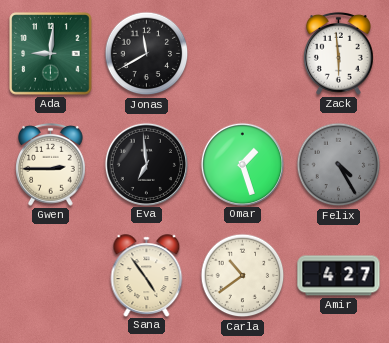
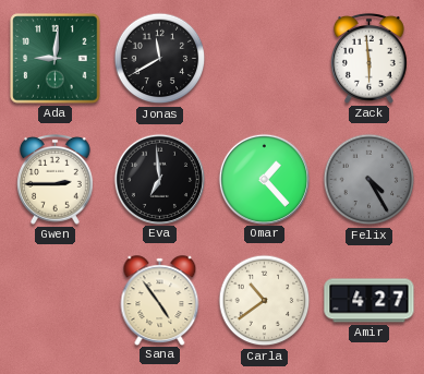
Omar: 1:27 -> 1:23
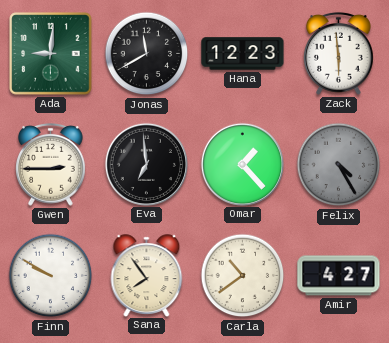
Hana: none -> 12:23
Finn: none -> 9:50
Sana: 4:54 -> 7:54
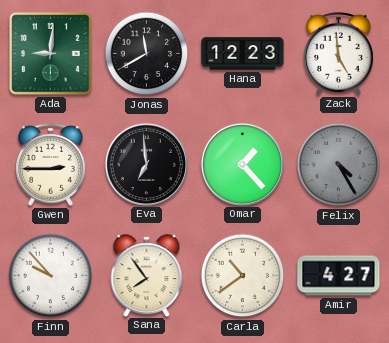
Zack: 5:59 -> 4:59
Finn: 9:50 -> 9:53
